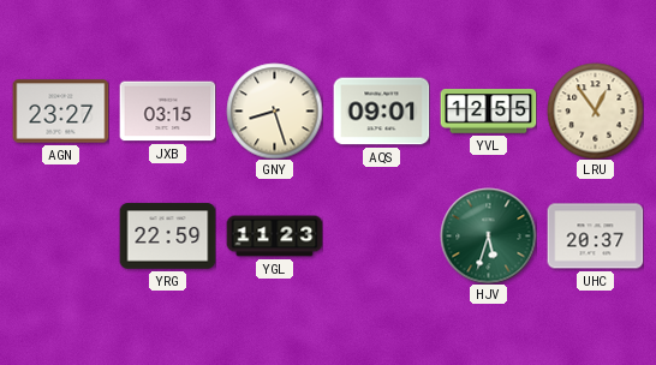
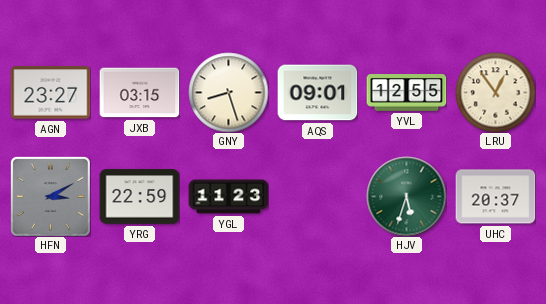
HFN: none -> 3:10
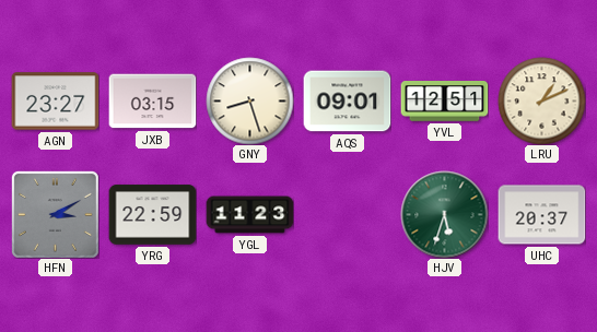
YVL: 12:55 -> 12:51
LRU: 12:54 -> 1:11
